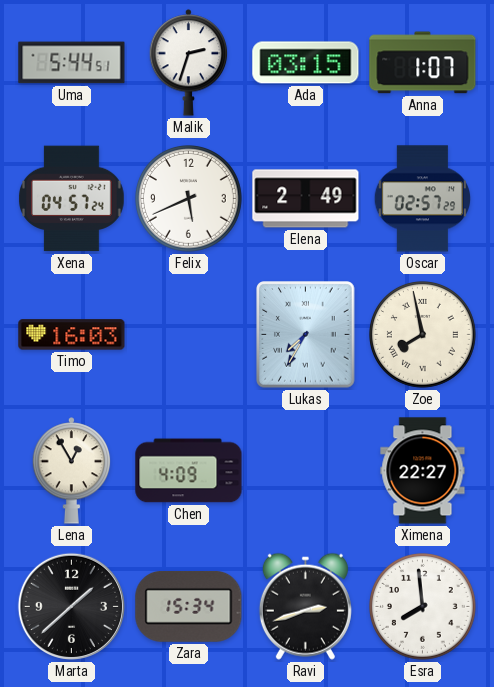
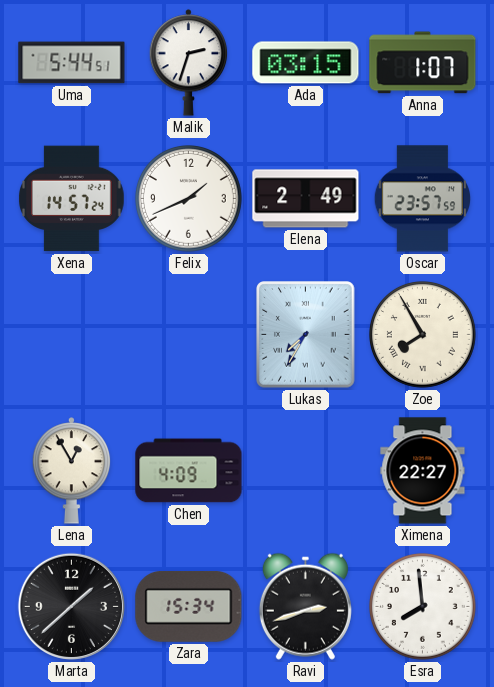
Xena: 04:57 -> 14:57
Felix: 5:41 -> 1:41
Oscar: 02:57 -> 23:57
Timo: 16:03 -> none
Zoe: 7:58 -> 7:55
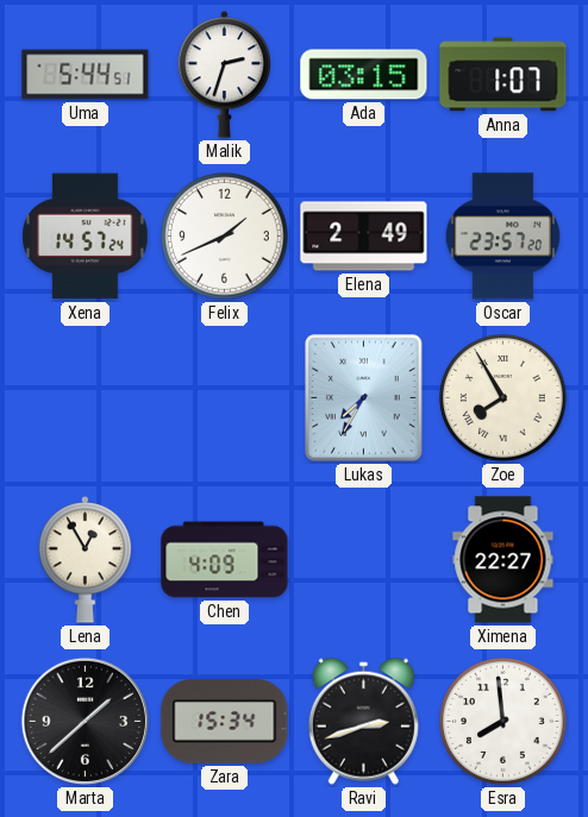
Oscar: 23:57:59 -> 23:57:20
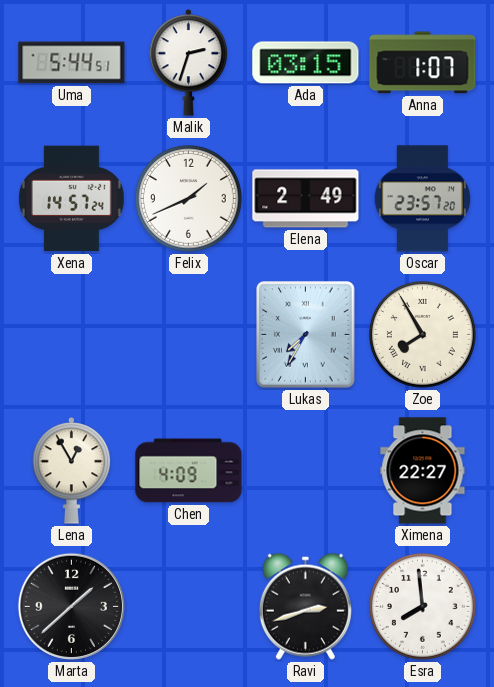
Zara: 15:34 -> none
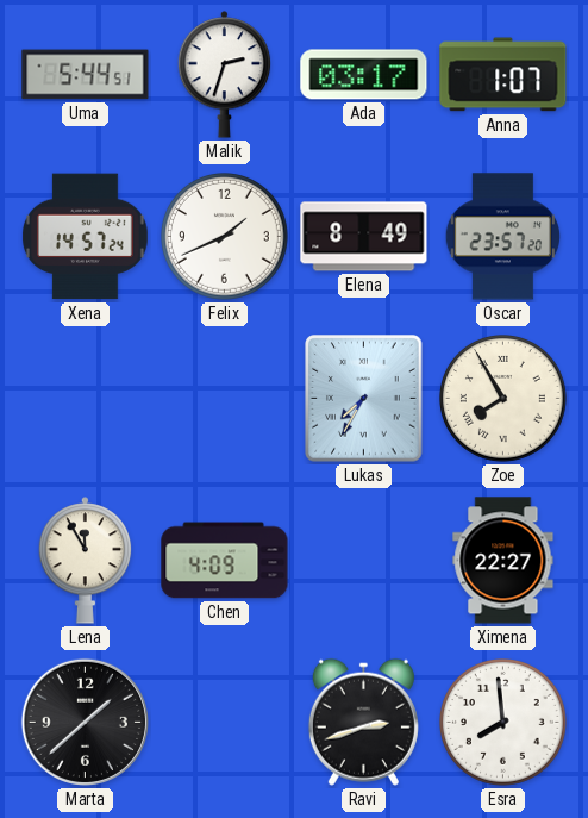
Ada: 03:15 -> 03:17
Elena: 2:49 -> 8:49
Lena: 12:55 -> 11:55
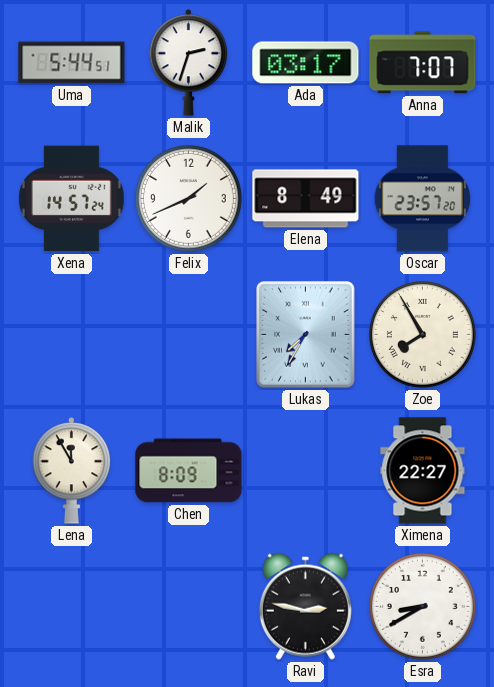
Anna: 1:07 -> 7:07
Chen: 4:09 -> 8:09
Marta: 1:38 -> none
Ravi: 2:42 -> 2:47
Esra: 7:59 -> 8:40
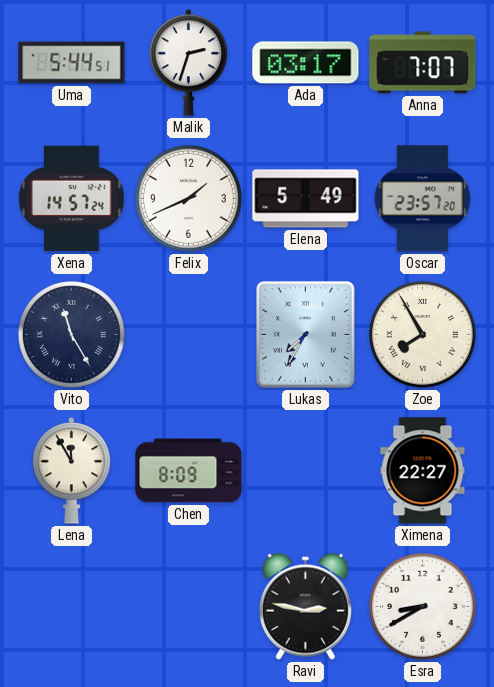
Elena: 8:49 -> 5:49
Vito: none -> 11:25
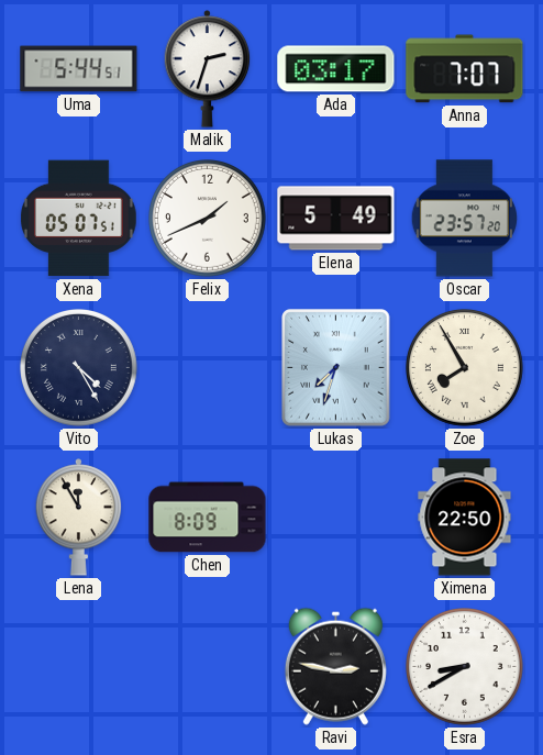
Xena: 14:57 -> 05:07
Vito: 11:25 -> 4:25
Lukas: 7:35 -> 7:33
Ximena: 22:27 -> 22:50
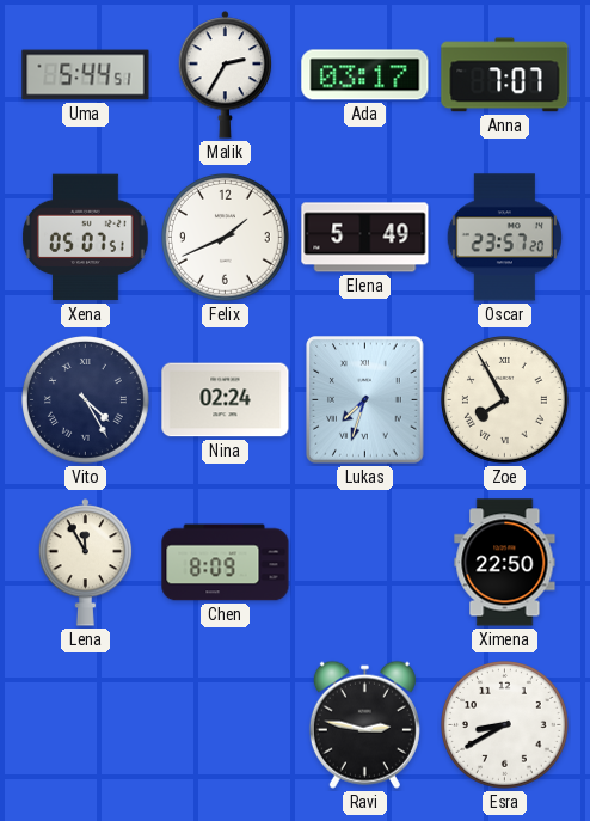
Malik: 2:33 -> 2:35
Nina: none -> 02:24
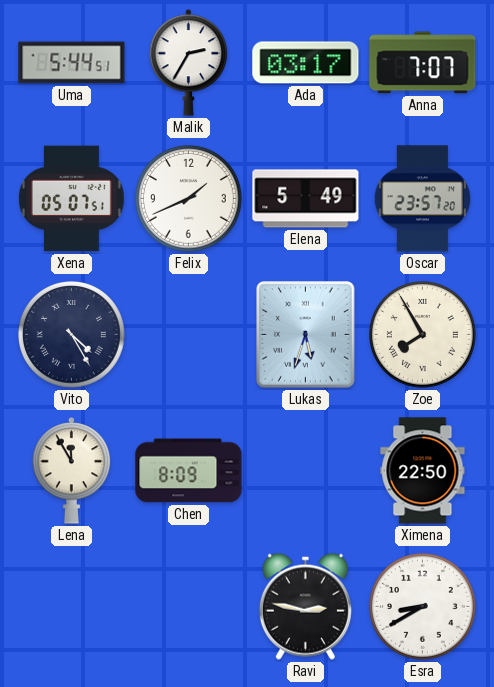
Nina: 02:24 -> none
Lukas: 7:33 -> 5:33
